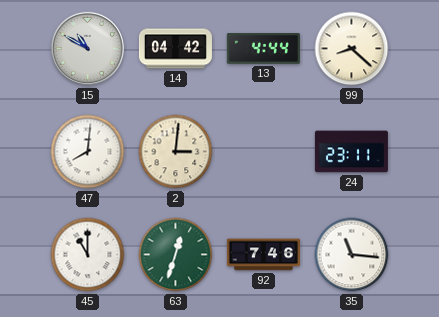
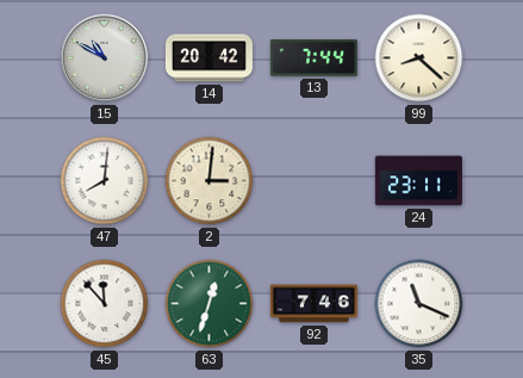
14: 04:42 -> 20:42
13: 4:44 -> 7:44
45: 11:00 -> 11:53
35: 11:16 -> 11:19
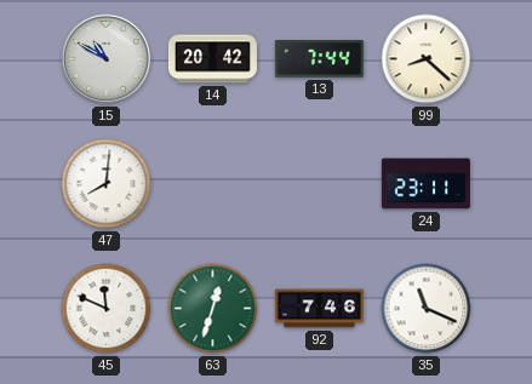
2: 3:01 -> none
45: 11:53 -> 11:49
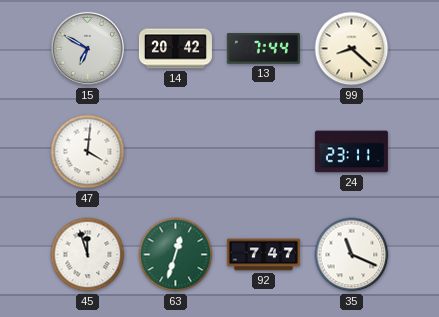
15: 10:50 -> 6:50
47: 8:01 -> 4:01
45: 11:49 -> 11:57
92: 7:46 -> 7:47
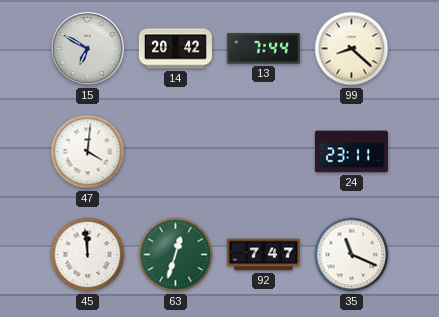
45: 11:57 -> 11:59
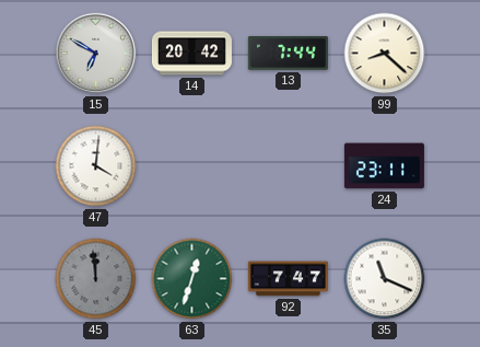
45 dial: white -> grey
